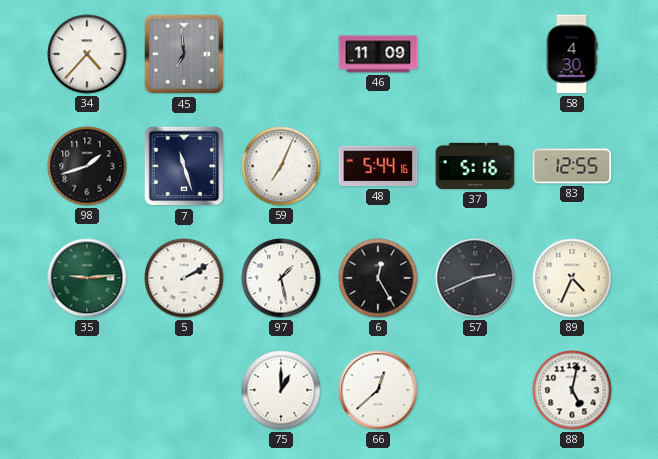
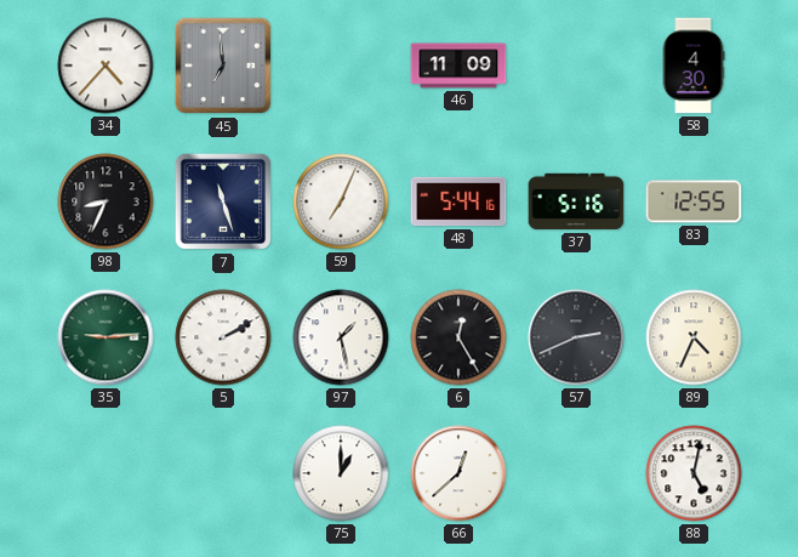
98: 1:42 -> 8:34
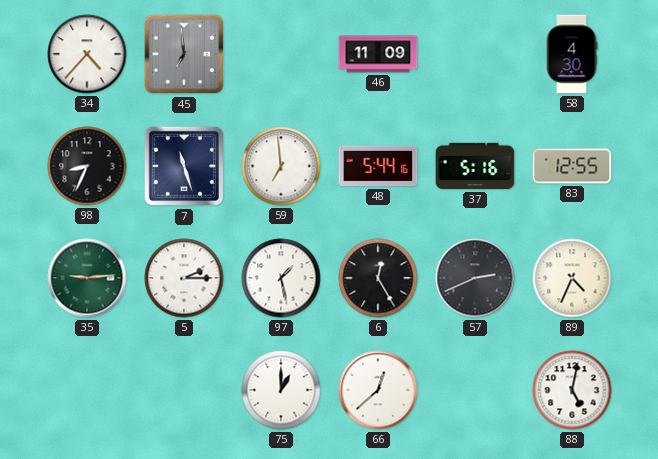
59: 7:04 -> 6:59
5: 2:10 -> 2:15
